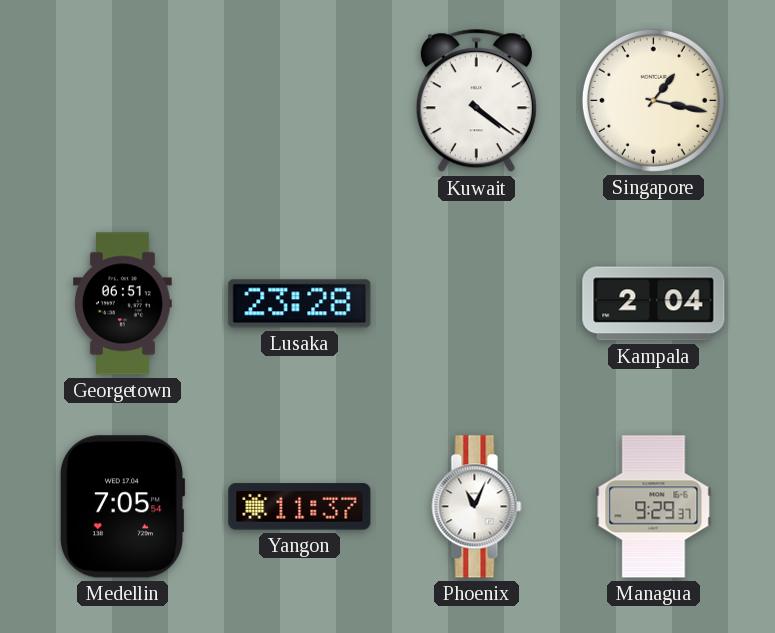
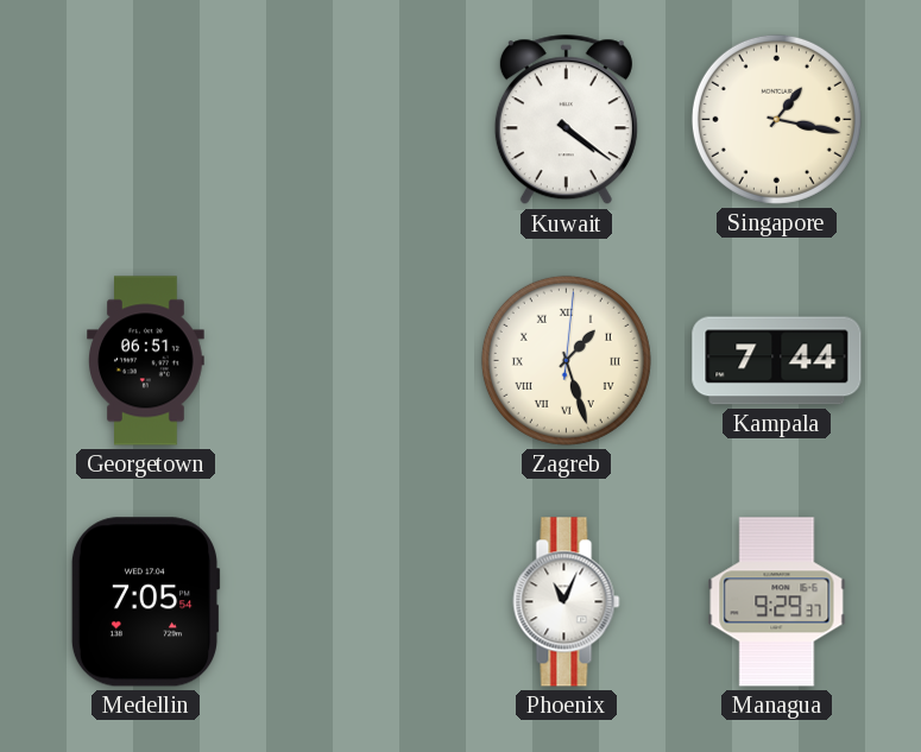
Lusaka: 23:28 -> none
Zagreb: none -> 1:27
Kampala: 2:04 -> 7:44
Yangon: 11:37 -> none
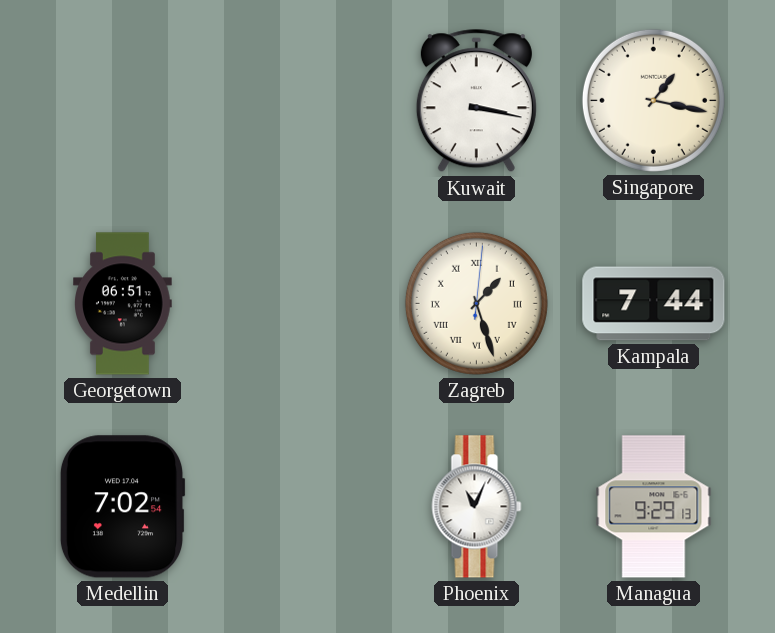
Kuwait: 4:21 -> 3:17
Medellin: 7:05 -> 7:02
Managua: 9:29:37 -> 9:29:13
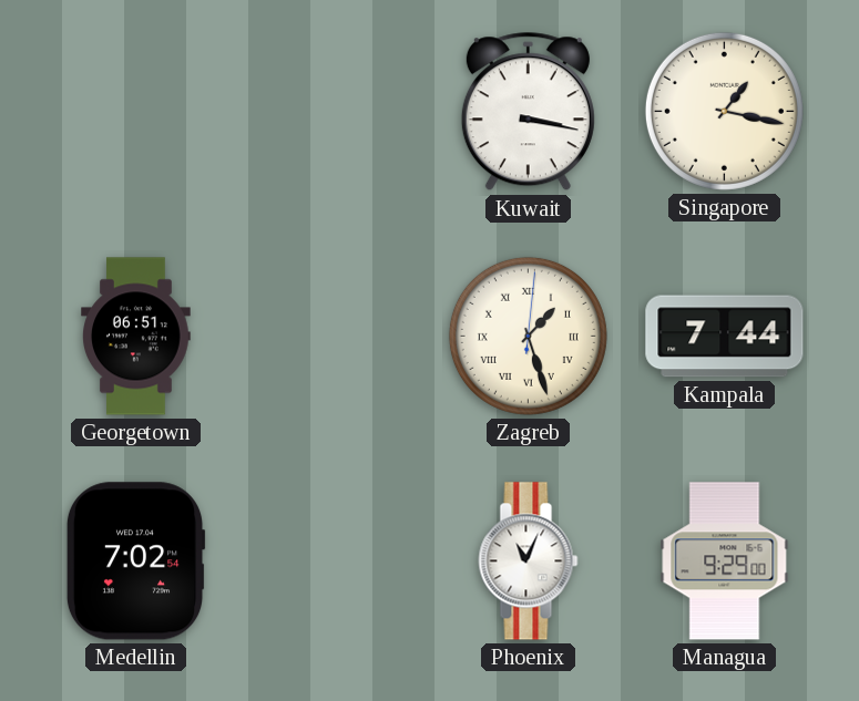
Managua: 9:29:13 -> 9:29:00
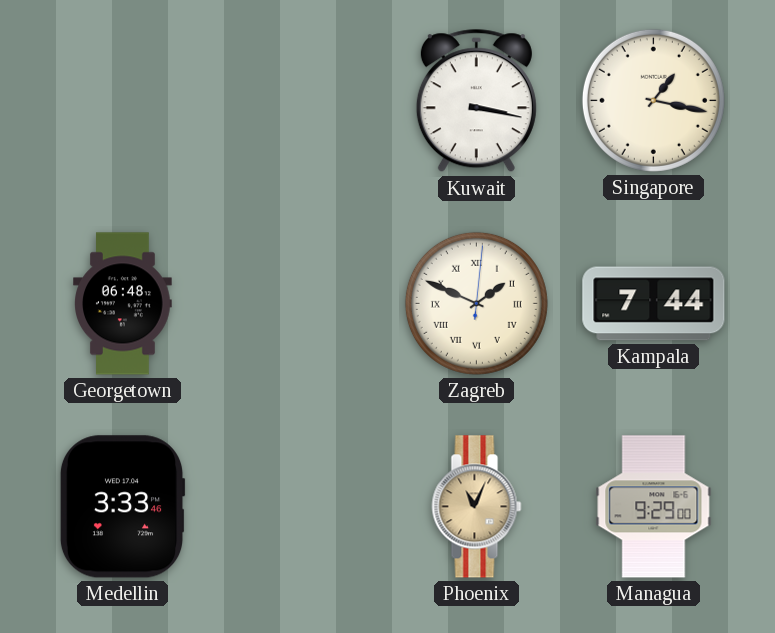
Georgetown: 06:51 -> 06:48
Zagreb: 1:27 -> 1:49
Medellin: 7:02 -> 3:33
Phoenix dial: white -> champagne
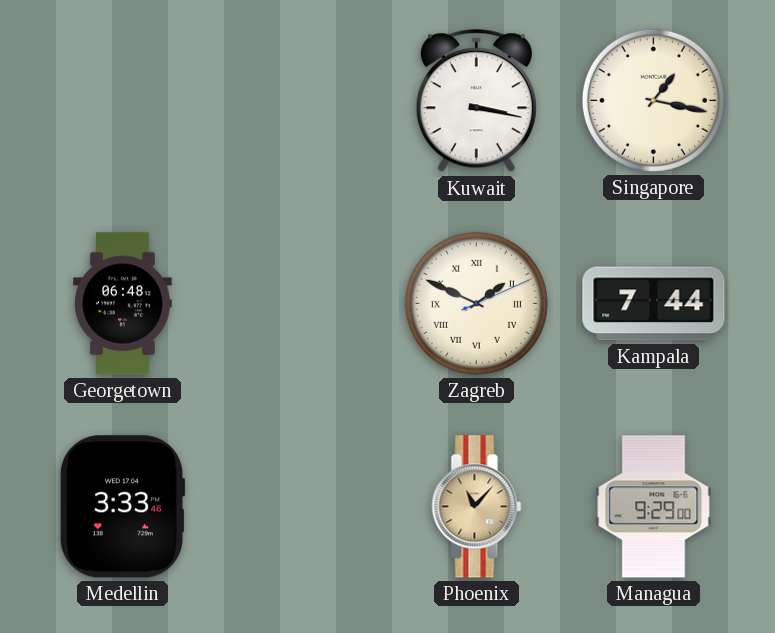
Zagreb: 1:49:01 -> 1:49:11
Phoenix: 11:04 -> 11:07
